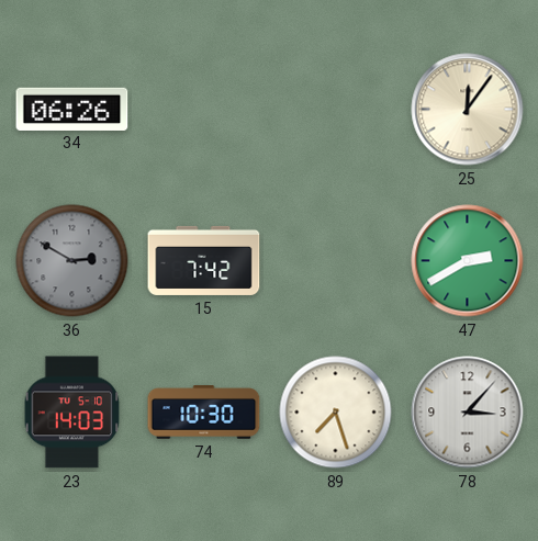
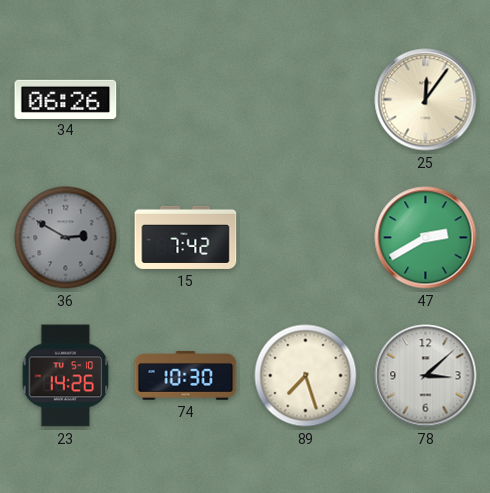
23: 14:03 -> 14:26
78: 3:07 -> 3:08
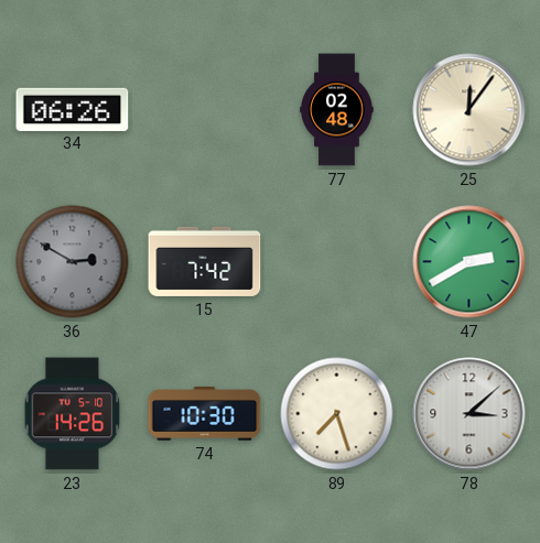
77: none -> 02:48
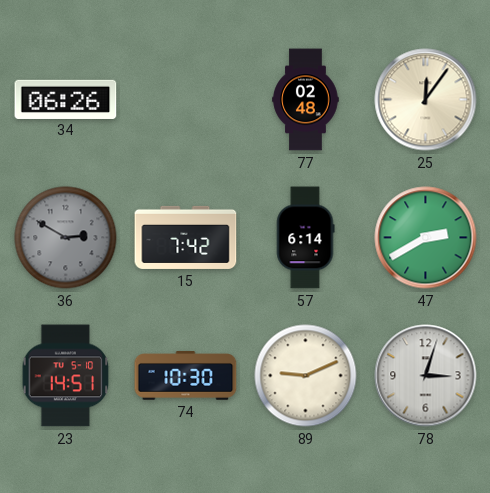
57: none -> 6:14
23: 14:26 -> 14:51
89: 7:27 -> 9:11
78: 3:08 -> 3:03
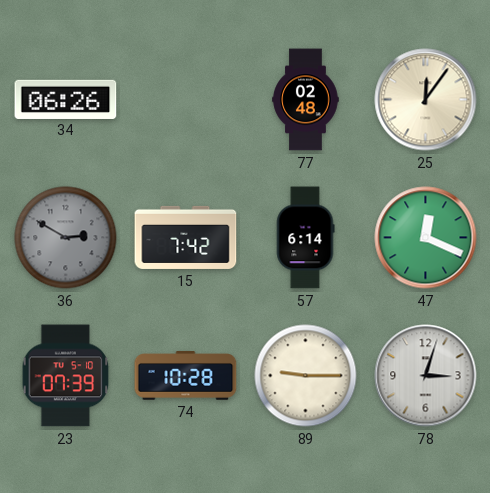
47: 2:40 -> 12:19
23: 14:51 -> 07:39
74: 10:30 -> 10:28
89: 9:11 -> 9:15
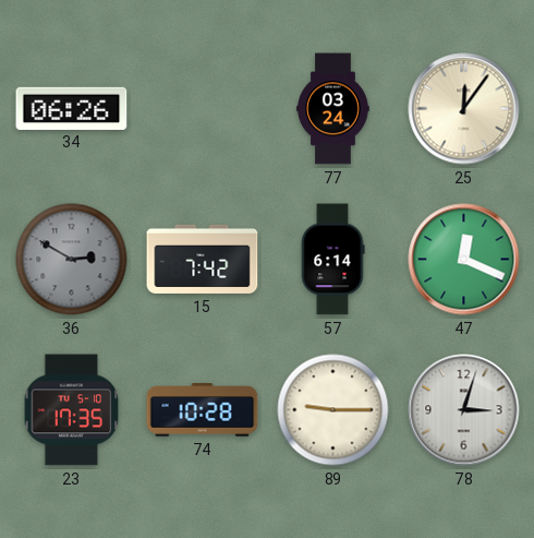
77: 02:48 -> 03:24
23: 07:39 -> 17:35
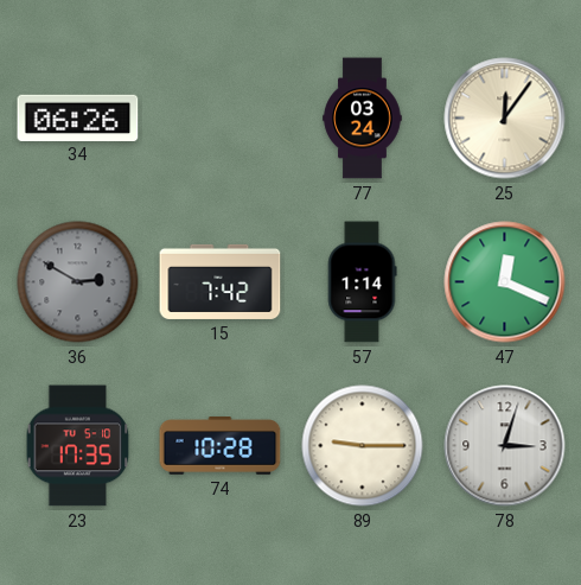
57: 6:14 -> 1:14
